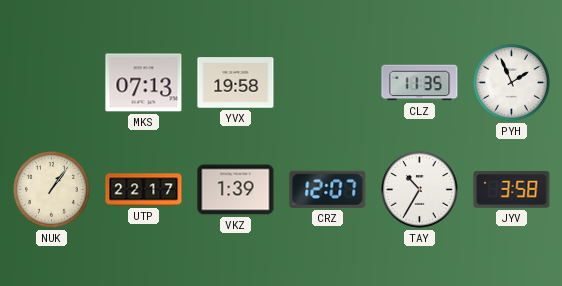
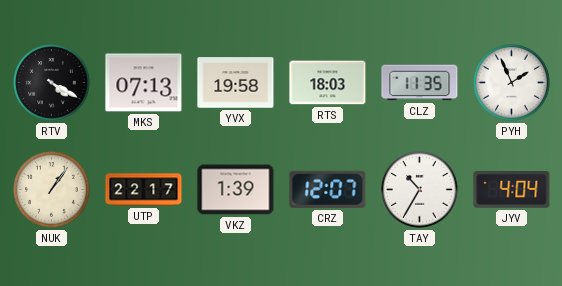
RTV: none -> 4:20
RTS: none -> 18:03
JYV: 3:58 -> 4:04
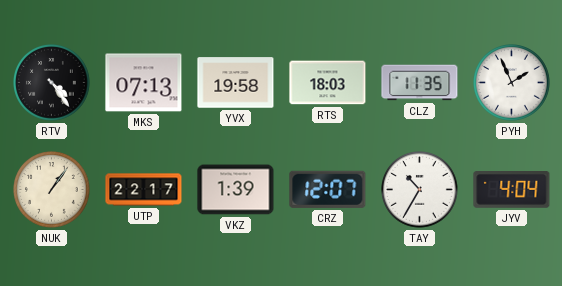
RTV: 4:20 -> 4:24
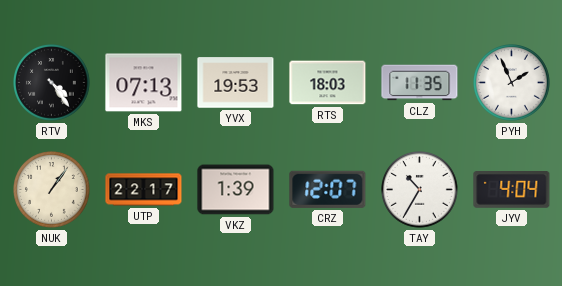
YVX: 19:58 -> 19:53
